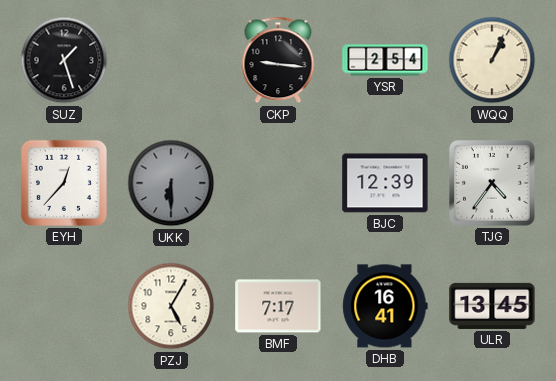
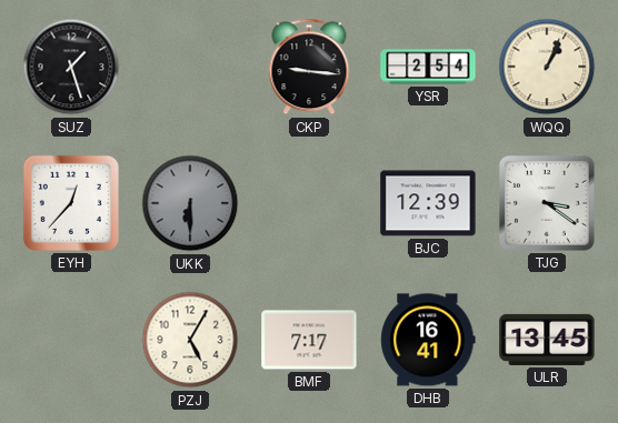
TJG: 4:36 -> 3:21
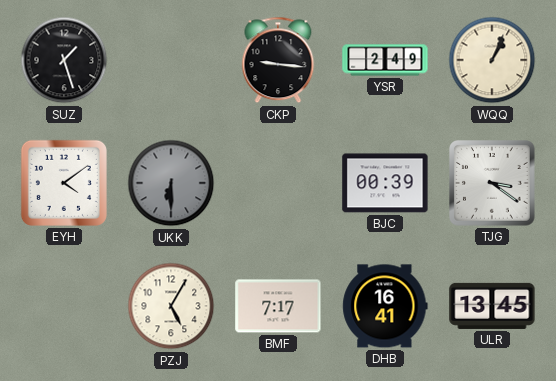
YSR: 2:54 -> 2:49
EYH: 12:37 -> 4:09
BJC: 12:39 -> 00:39
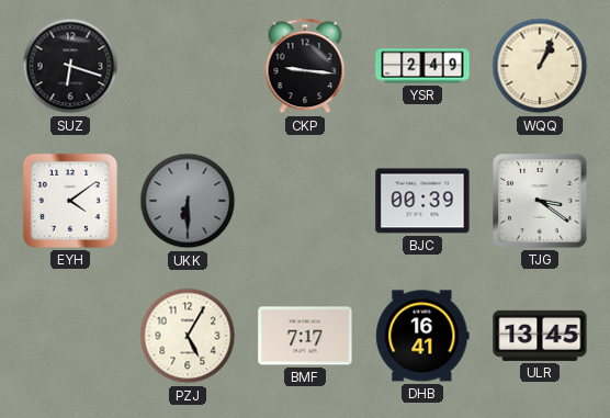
SUZ: 1:27 -> 6:18
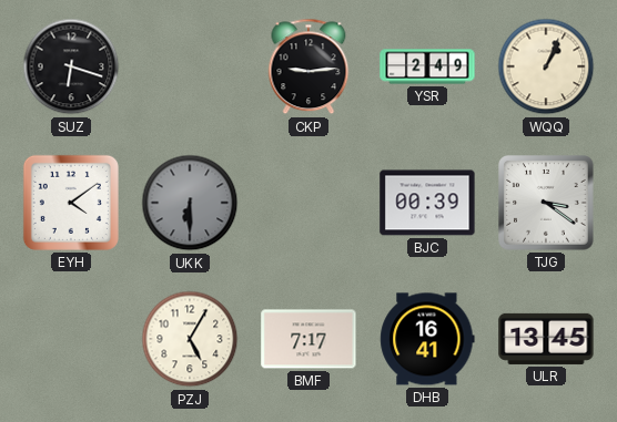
CKP: 9:16 -> 9:14
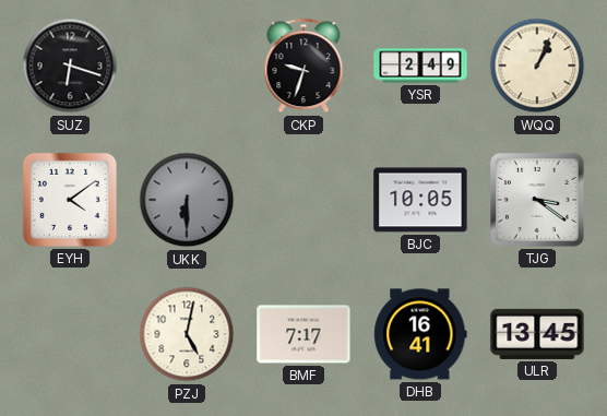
CKP: 9:14 -> 9:33
BJC: 00:39 -> 10:05
PZJ: 5:05 -> 5:02
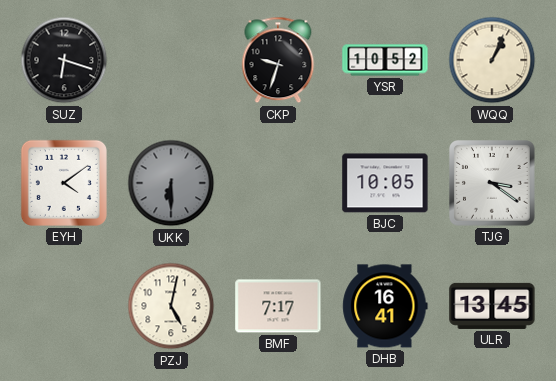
YSR: 2:49 -> 10:52
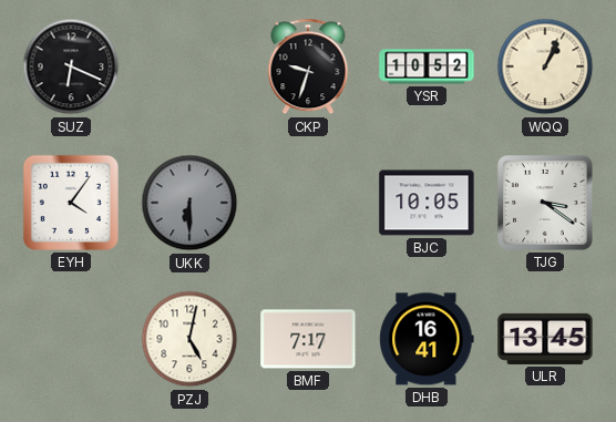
SUZ: 6:18 -> 6:19
EYH: 4:09 -> 4:06
